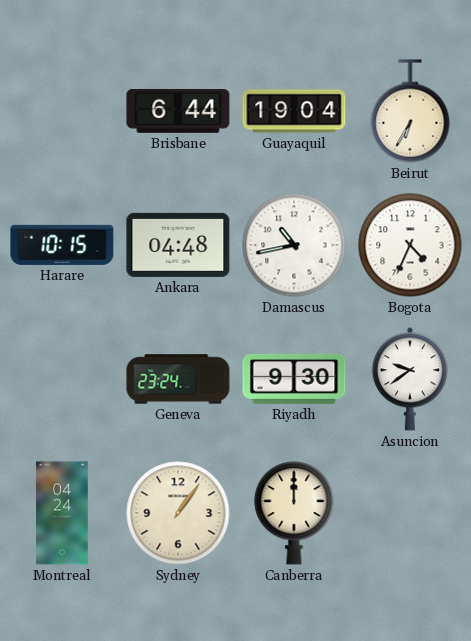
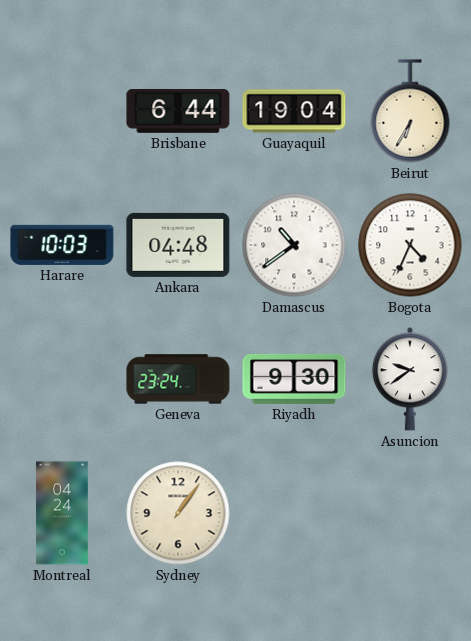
Harare: 10:15 -> 10:03
Damascus: 10:43 -> 10:39
Canberra: 12:00 -> none
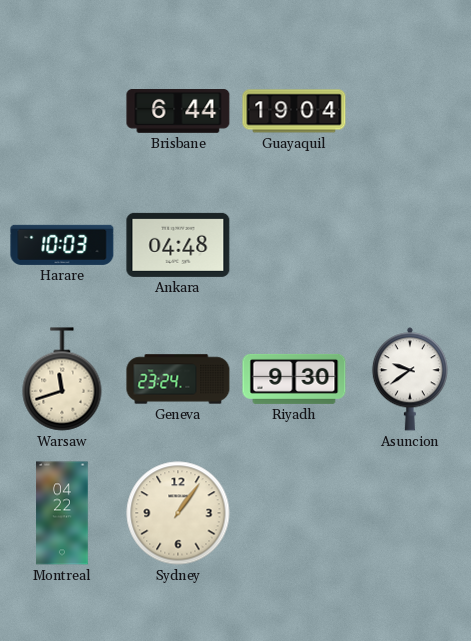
Beirut: 6:35 -> none
Damascus: 10:39 -> none
Bogota: 4:34 -> none
Warsaw: none -> 11:42
Montreal: 04:24 -> 04:22
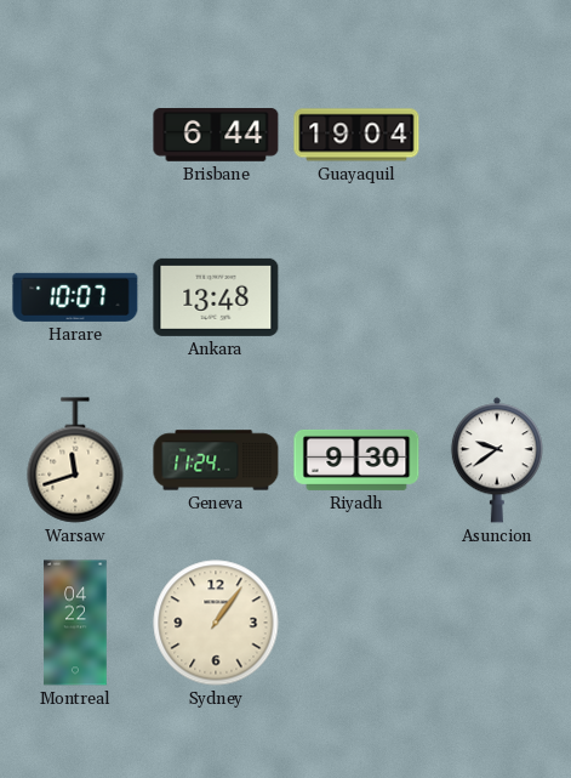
Harare: 10:03 -> 10:07
Ankara: 04:48 -> 13:48
Geneva: 23:24 -> 11:24
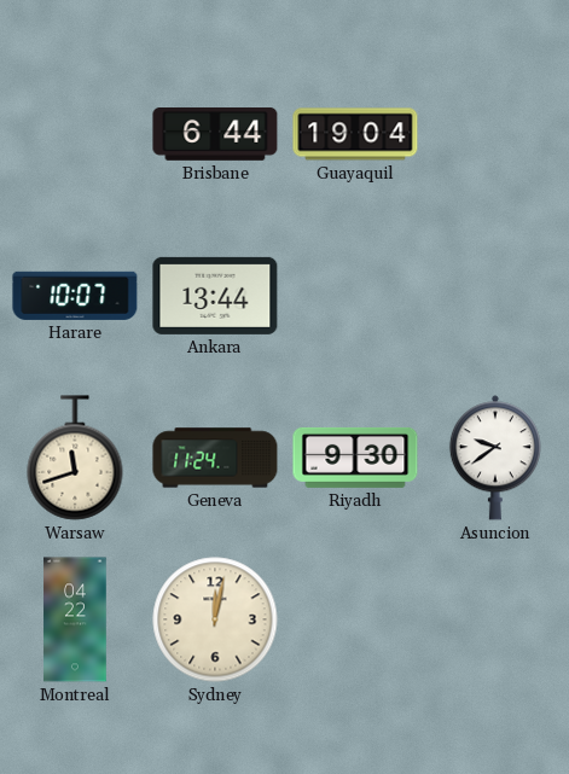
Ankara: 13:48 -> 13:44
Sydney: 1:06 -> 12:02
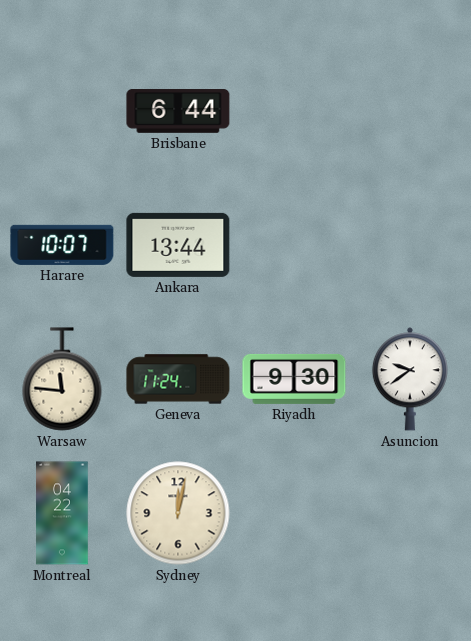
Guayaquil: 19:04 -> none
Warsaw: 11:42 -> 11:46
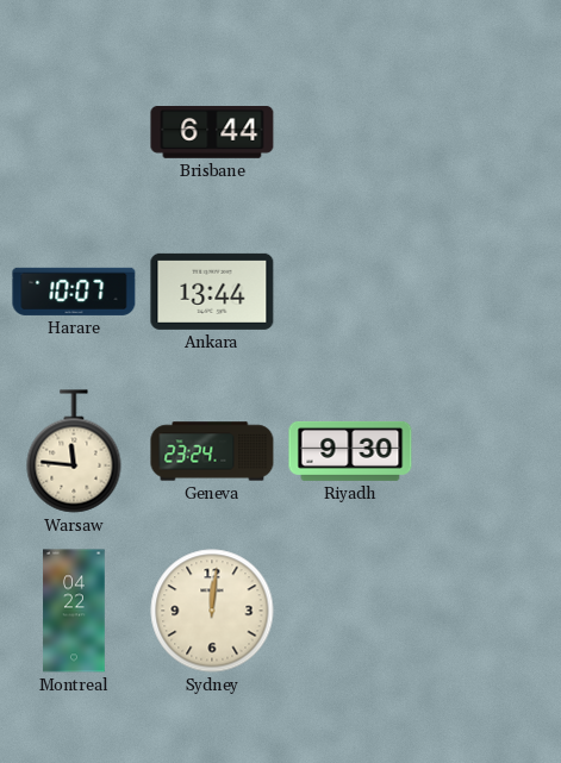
Geneva: 11:24 -> 23:24
Asuncion: 9:39 -> none
Sydney: 12:02 -> 12:01
